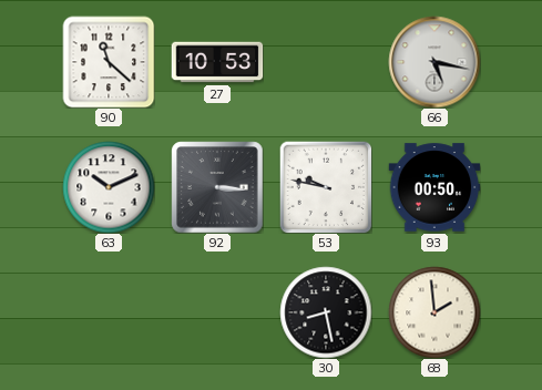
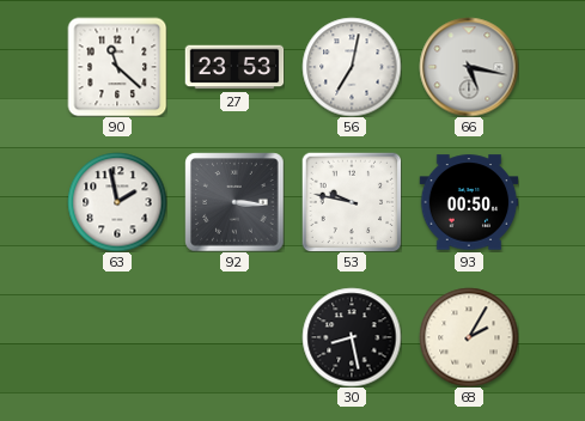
27: 10:53 -> 23:53
56: none -> 7:02
63: 10:11 -> 1:58
68: 1:59 -> 2:05
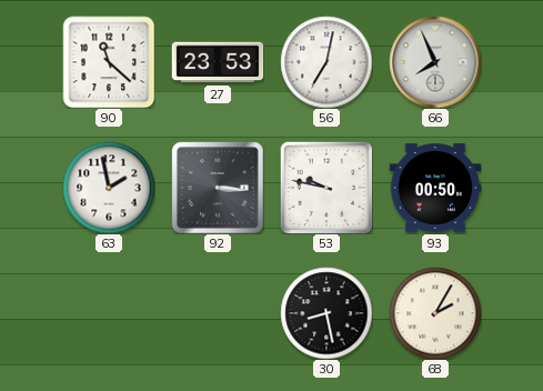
66: 5:17 -> 7:56
